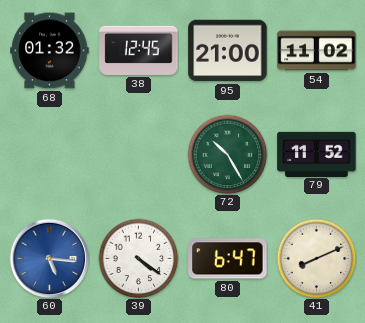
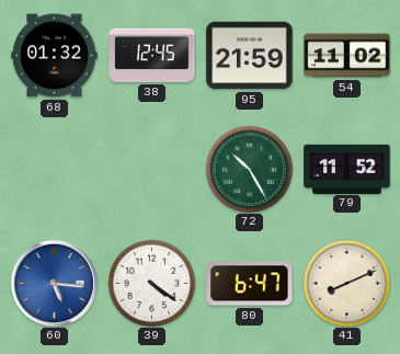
95: 21:00 -> 21:59
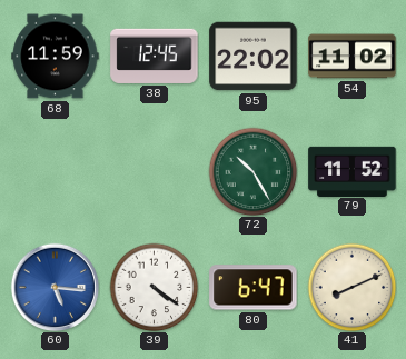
68: 01:32 -> 11:59
95: 21:59 -> 22:02
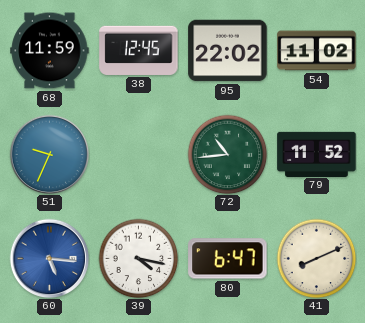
51: none -> 9:34
72: 10:25 -> 10:44
39: 4:21 -> 4:17
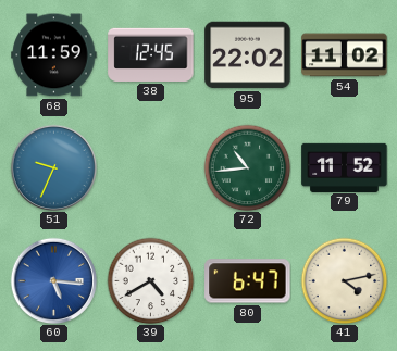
39: 4:17 -> 4:40
41: 8:11 -> 4:13
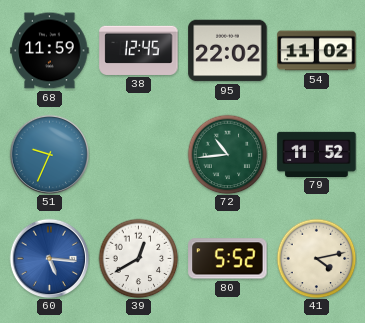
39: 4:40 -> 12:40
80: 6:47 -> 5:52
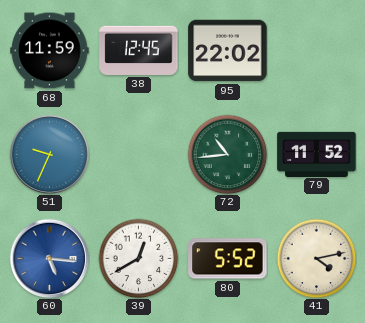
54: 11:02 -> none
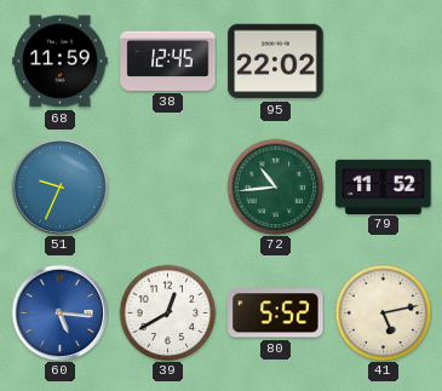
41: 4:13 -> 5:13
